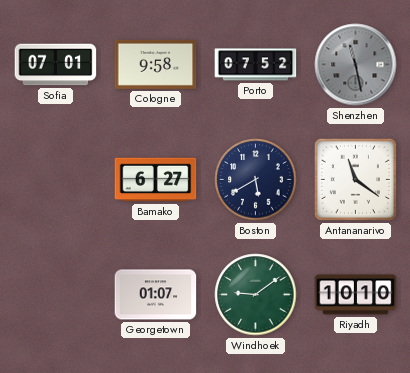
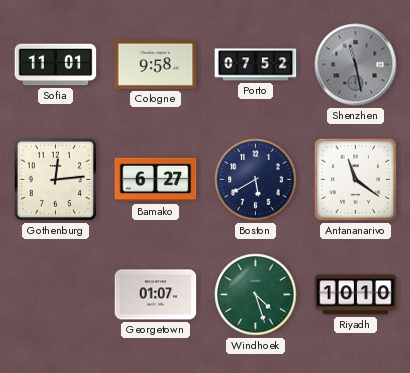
Sofia: 07:01 -> 11:01
Gothenburg: none -> 12:14
Windhoek: 9:09 -> 4:27
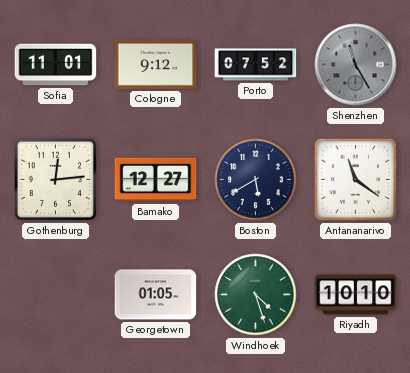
Cologne: 9:58 -> 9:12
Shenzhen: 11:28 -> 11:25
Bamako: 6:27 -> 12:27
Georgetown: 01:07 -> 01:05
